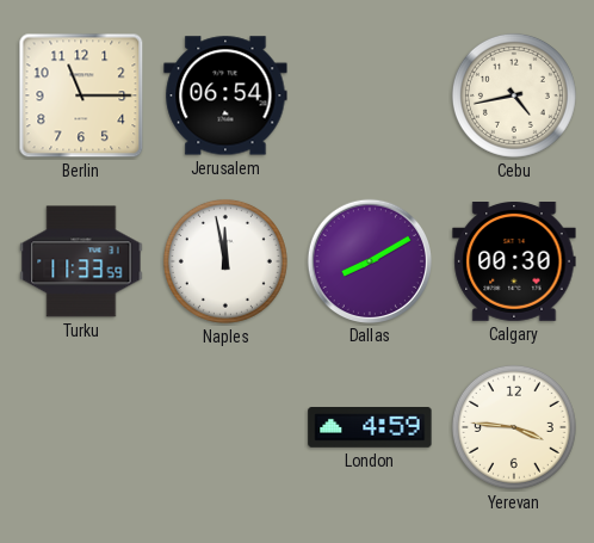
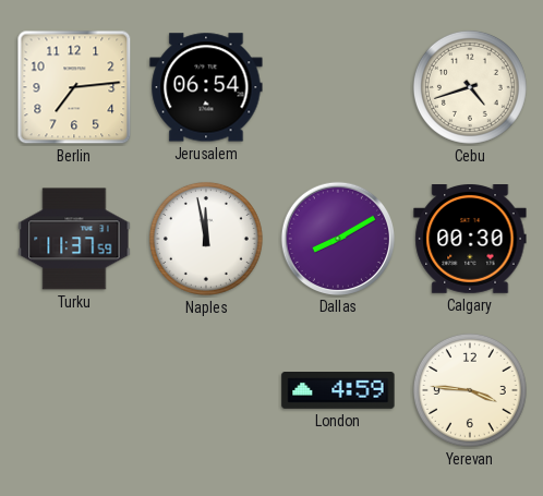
Berlin: 11:15 -> 7:14
Cebu: 4:43 -> 4:42
Turku: 11:33 -> 11:37
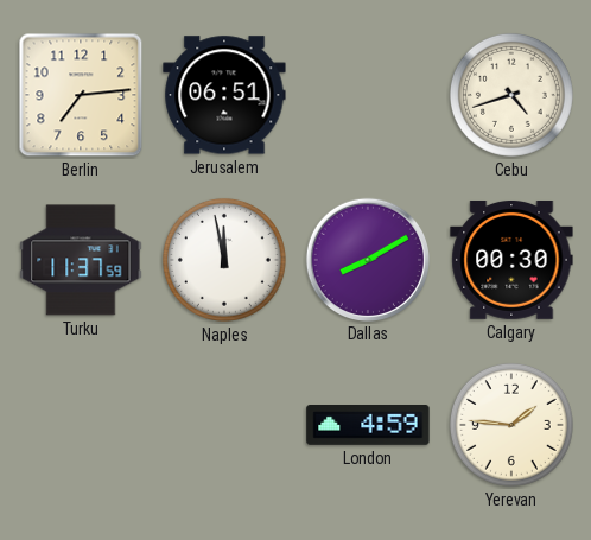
Jerusalem: 06:54 -> 06:51
Yerevan: 3:46 -> 1:46
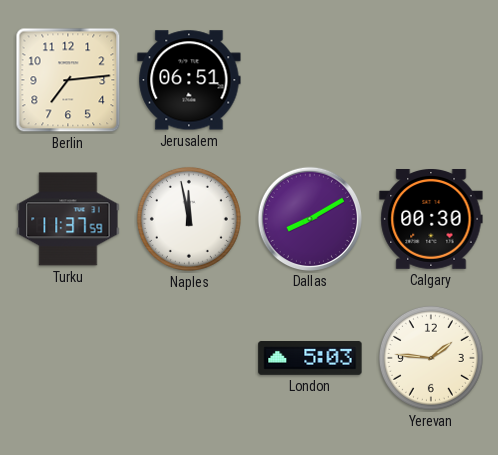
Cebu: 4:42 -> none
London: 4:59 -> 5:03
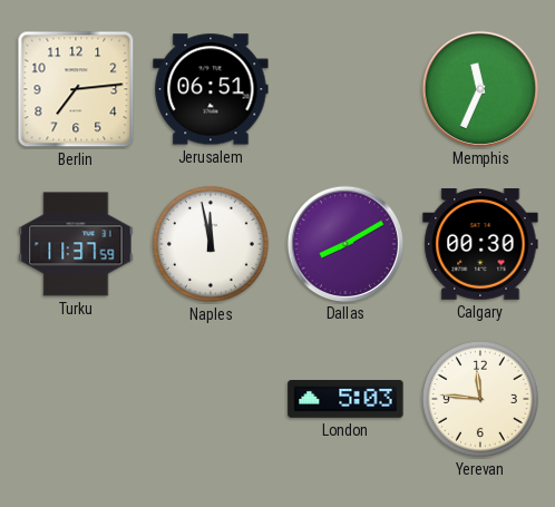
Memphis: none -> 11:34
Yerevan: 1:46 -> 11:46
